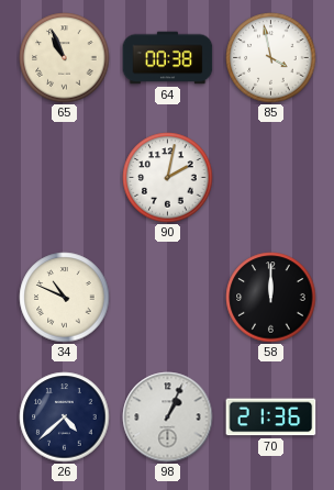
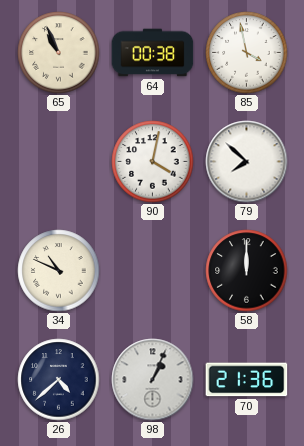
90: 2:02 -> 4:02
79: none -> 7:52
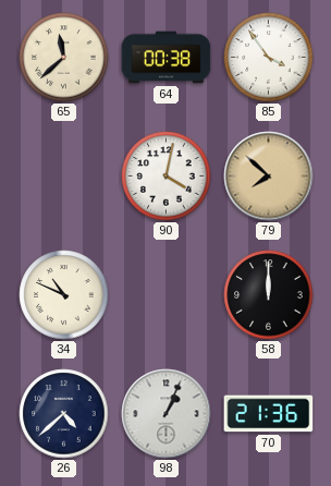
65: 10:56 -> 11:38
85: 3:58 -> 3:54
79 dial: white -> champagne
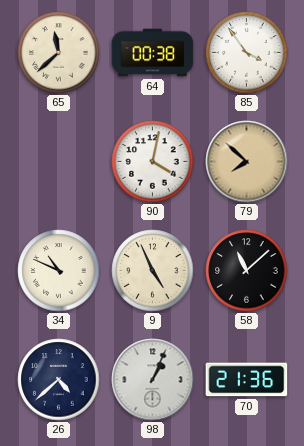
9: none -> 4:56
58: 12:00 -> 11:08
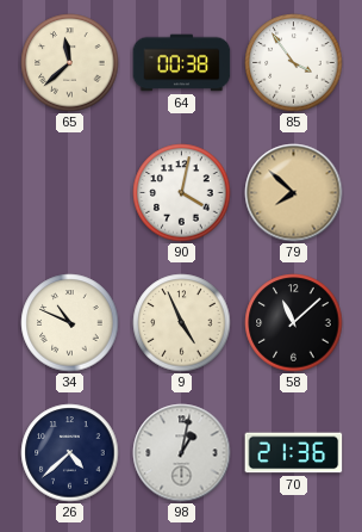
98: 1:04 -> 1:02
